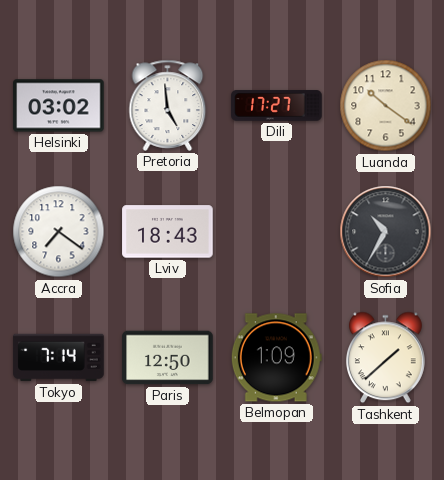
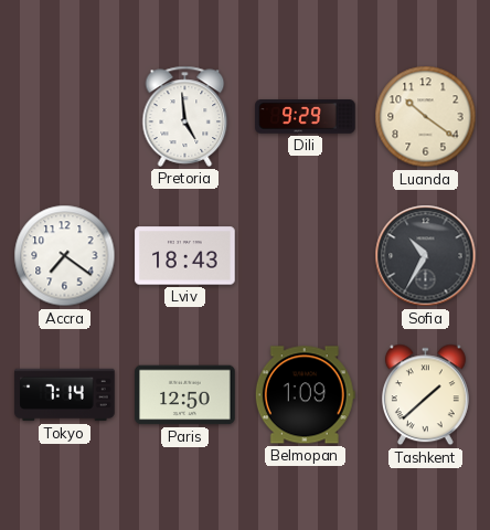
Helsinki: 03:02 -> none
Dili: 17:27 -> 9:29
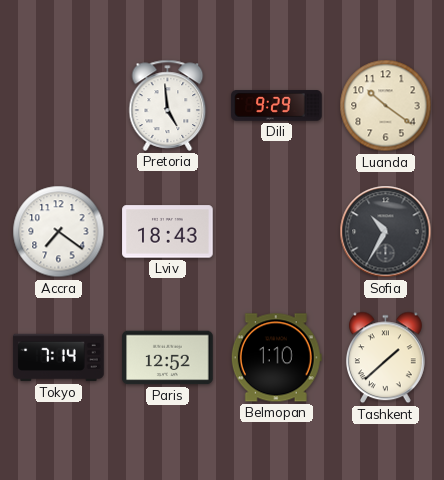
Paris: 12:50 -> 12:52
Belmopan: 1:09 -> 1:10
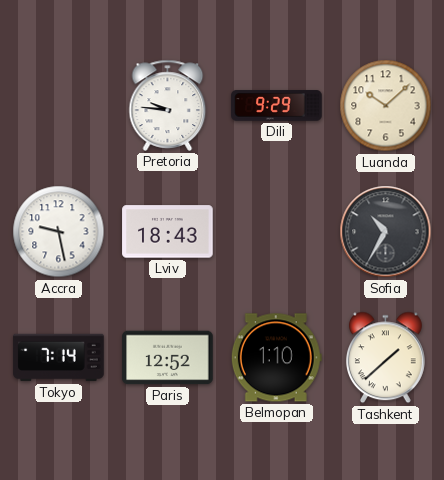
Pretoria: 4:59 -> 9:46
Luanda: 10:21 -> 10:08
Accra: 7:21 -> 9:28
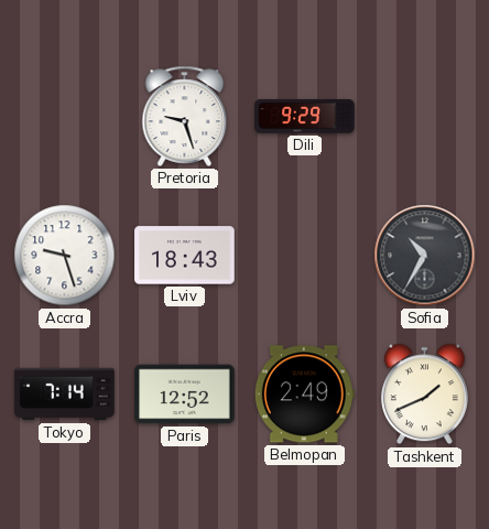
Pretoria: 9:46 -> 9:27
Luanda: 10:08 -> none
Accra: 9:28 -> 9:27
Belmopan: 1:10 -> 2:49
Tashkent: 1:38 -> 1:41
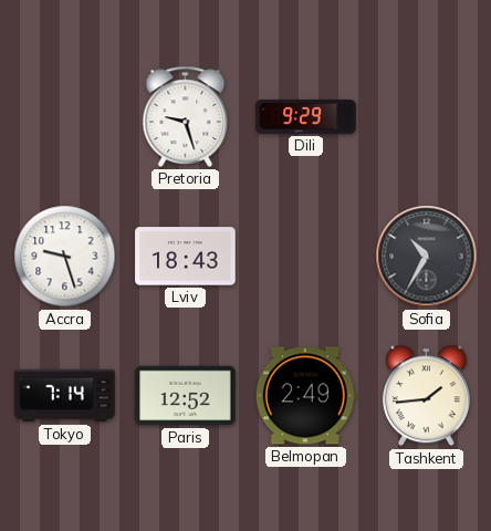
Tashkent: 1:41 -> 1:44
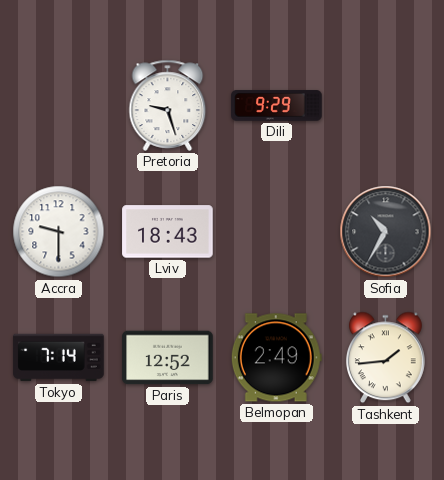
Accra: 9:27 -> 9:30
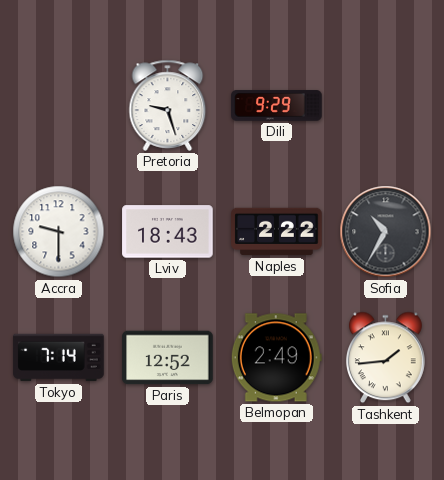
Naples: none -> 2:22
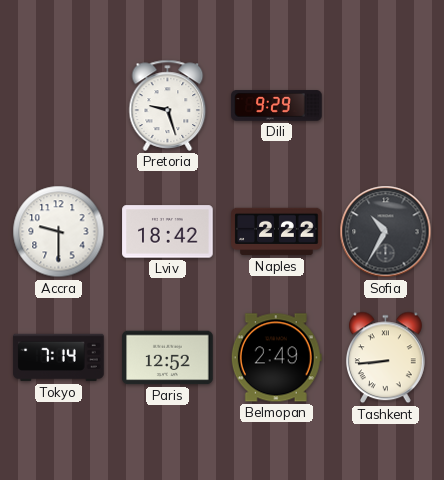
Lviv: 18:43 -> 18:42
Tashkent: 1:44 -> 8:44
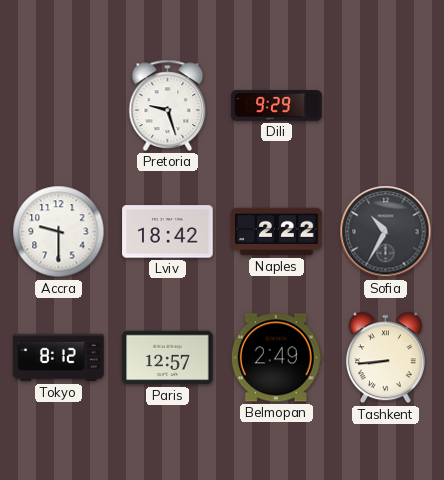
Tokyo: 7:14 -> 8:12
Paris: 12:52 -> 12:57
